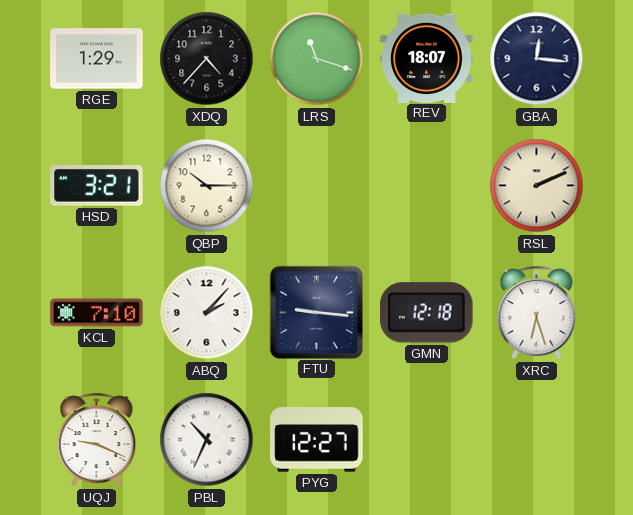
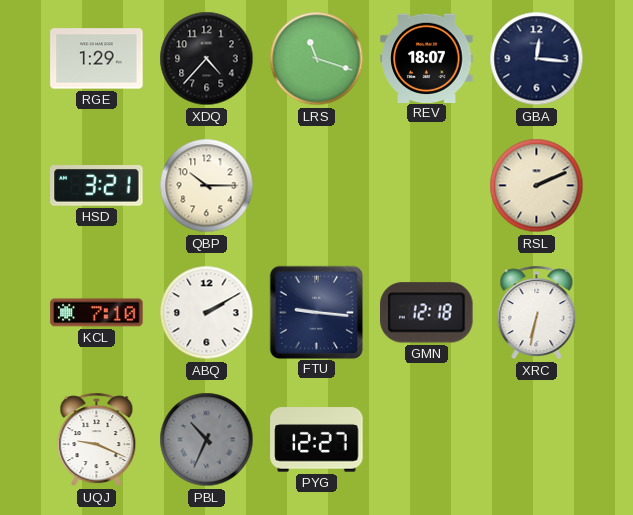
ABQ: 2:07 -> 2:10
XRC: 6:27 -> 6:32
PBL dial: white -> grey
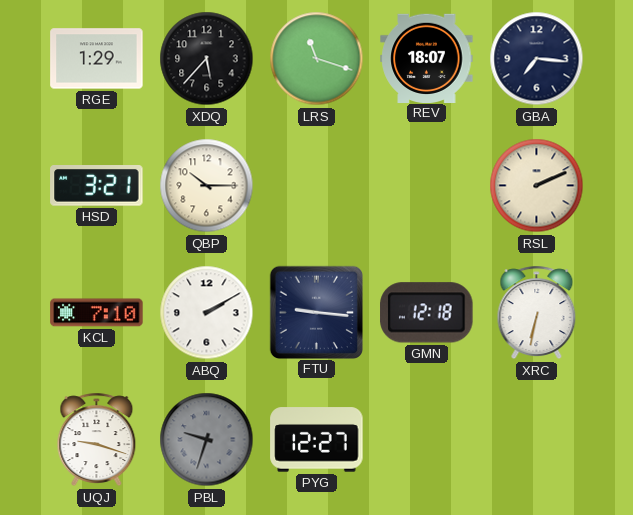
XDQ: 4:37 -> 5:37
GBA: 12:16 -> 7:16
UQJ: 9:19 -> 9:18
PBL: 10:34 -> 9:33
